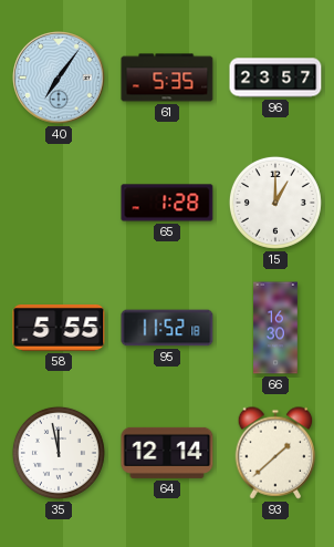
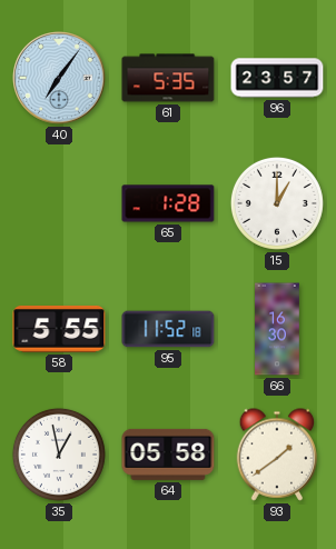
35: 11:58 -> 12:58
64: 12:14 -> 05:58
93: 1:38 -> 1:39
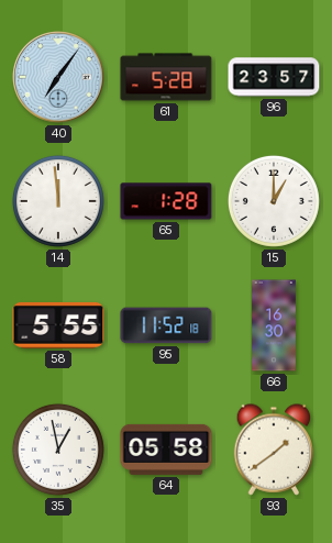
61: 5:35 -> 5:28
14: none -> 11:59
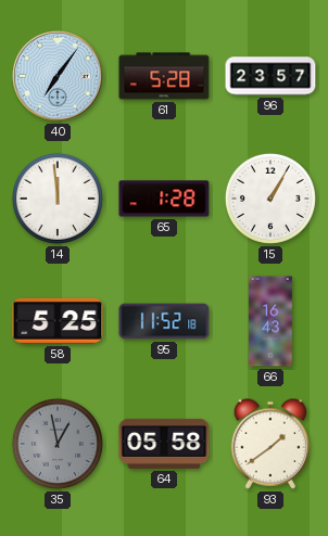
15: 1:00 -> 1:05
58: 5:55 -> 5:25
66: 16:30 -> 16:43
35 dial: white -> grey
